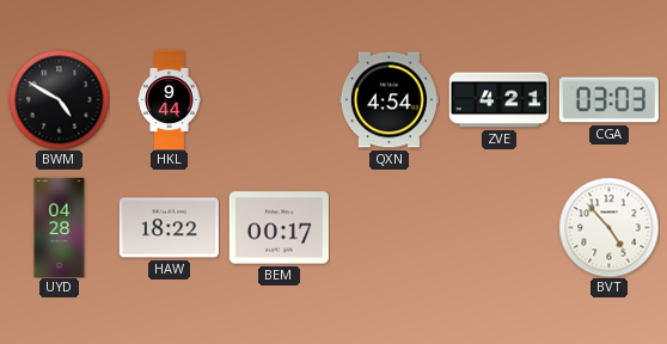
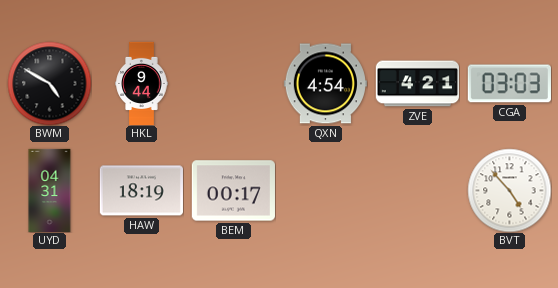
UYD: 04:28 -> 04:31
HAW: 18:22 -> 18:19
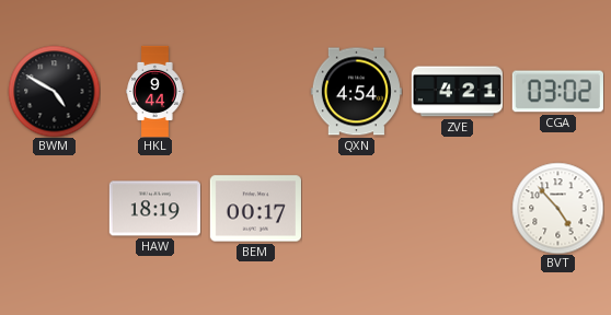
CGA: 03:03 -> 03:02
UYD: 04:31 -> none
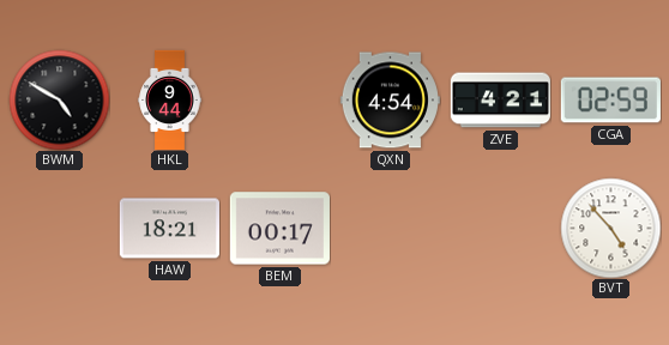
CGA: 03:02 -> 02:59
HAW: 18:19 -> 18:21
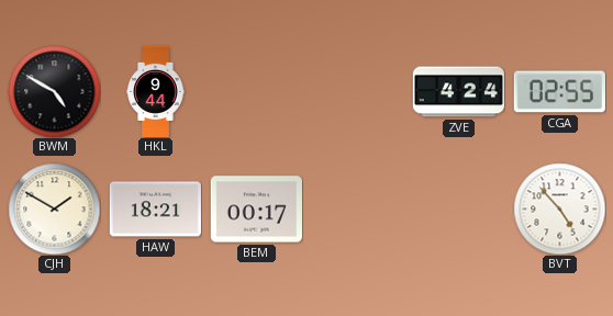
QXN: 4:54 -> none
ZVE: 4:21 -> 4:24
CGA: 02:59 -> 02:55
CJH: none -> 1:50
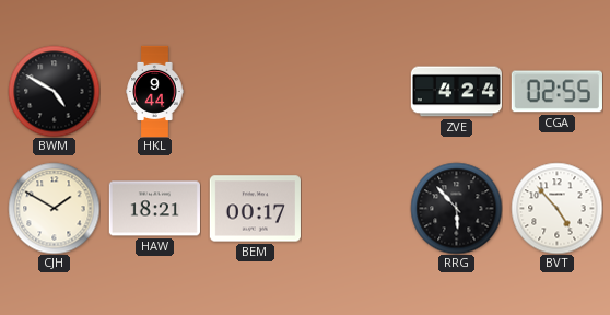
RRG: none -> 5:53
